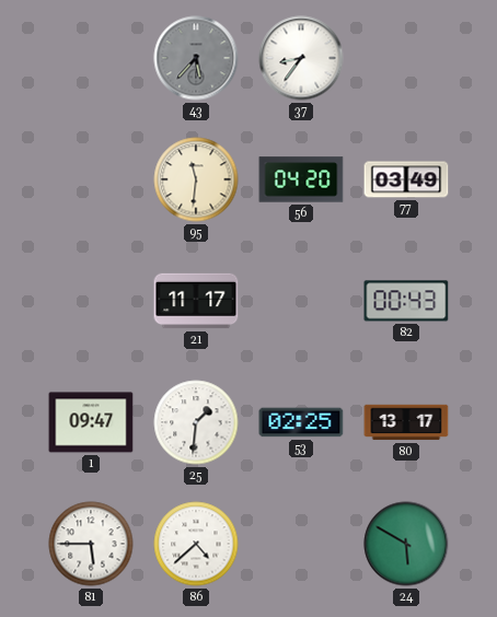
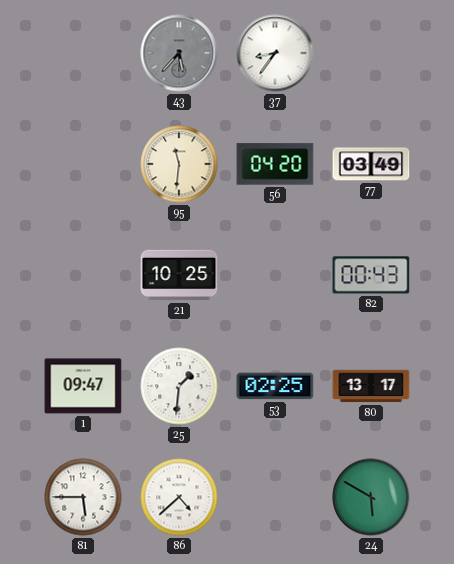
21: 11:17 -> 10:25
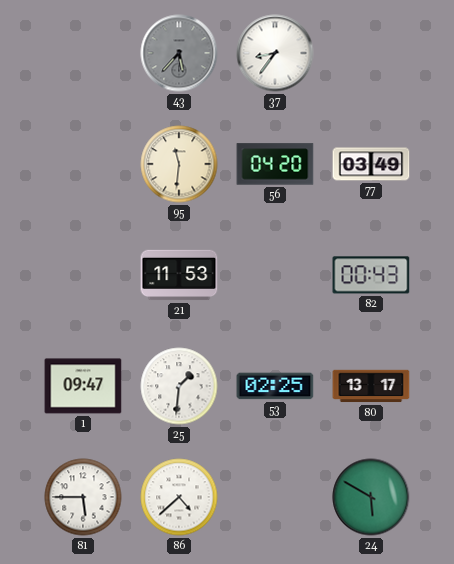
21: 10:25 -> 11:53
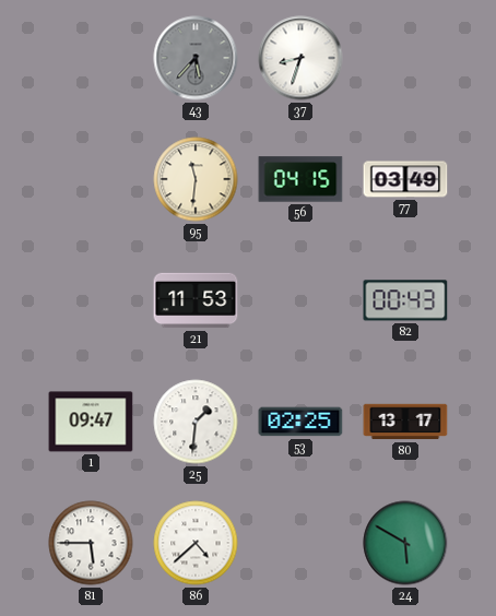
37: 8:36 -> 8:33
56: 04:20 -> 04:15
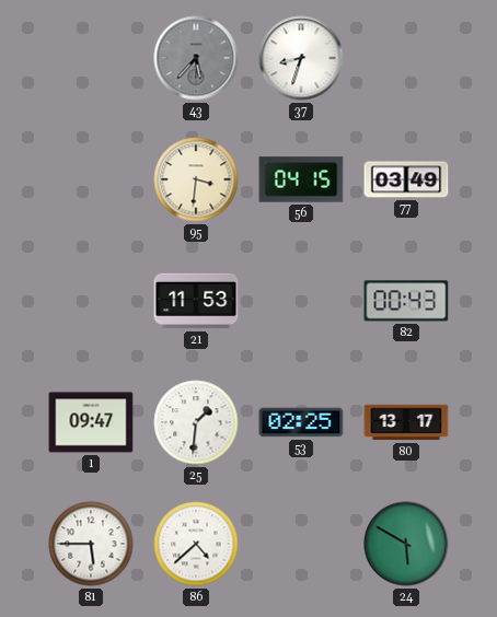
95: 11:31 -> 3:31
